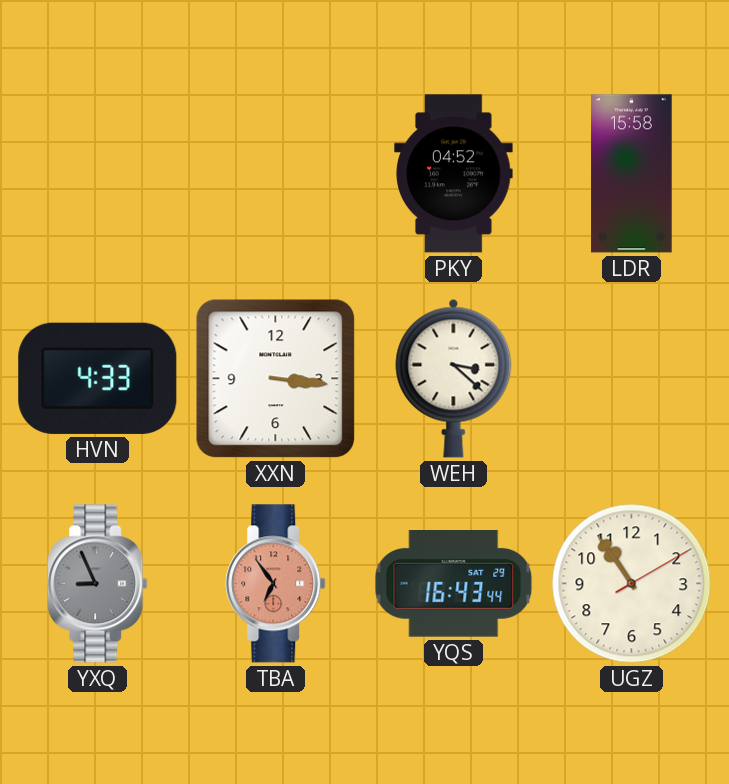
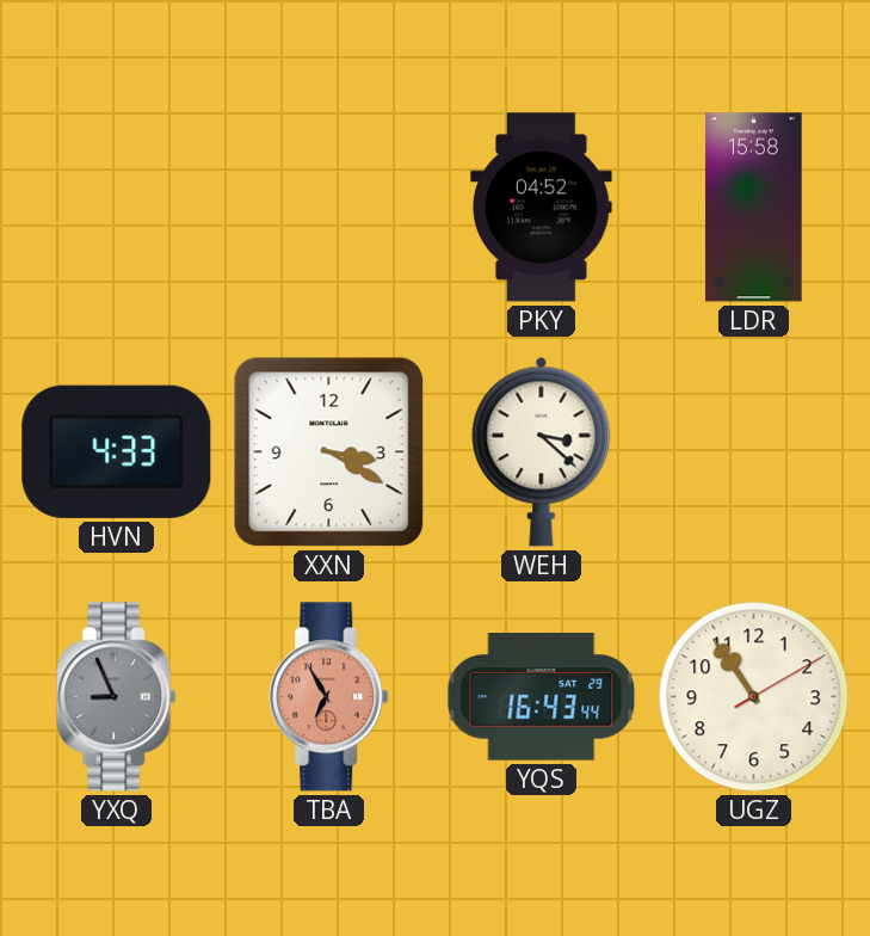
XXN: 3:16 -> 3:20
TBA: 6:54 -> 6:55
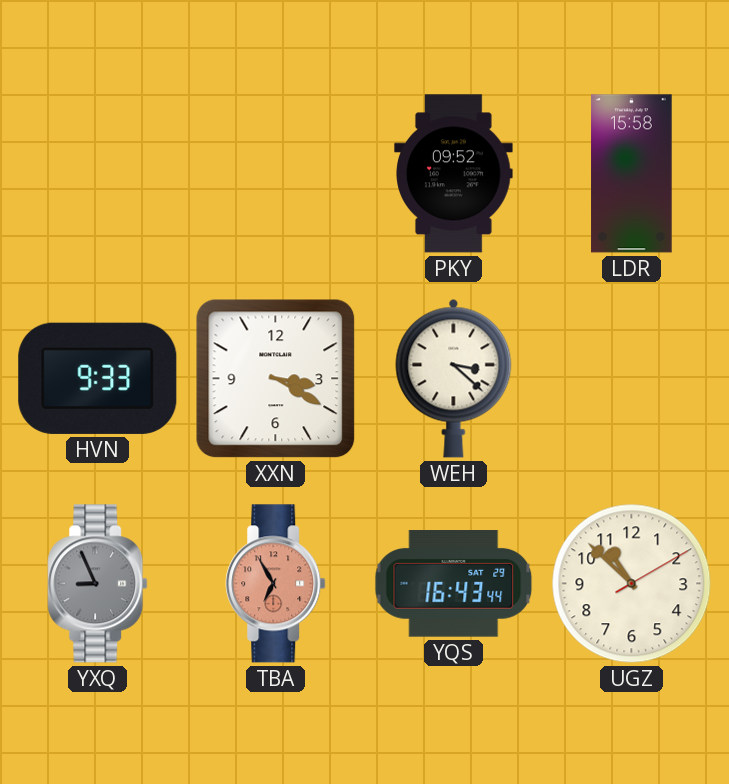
PKY: 04:52 -> 09:52
HVN: 4:33 -> 9:33
UGZ: 10:54 -> 10:52
